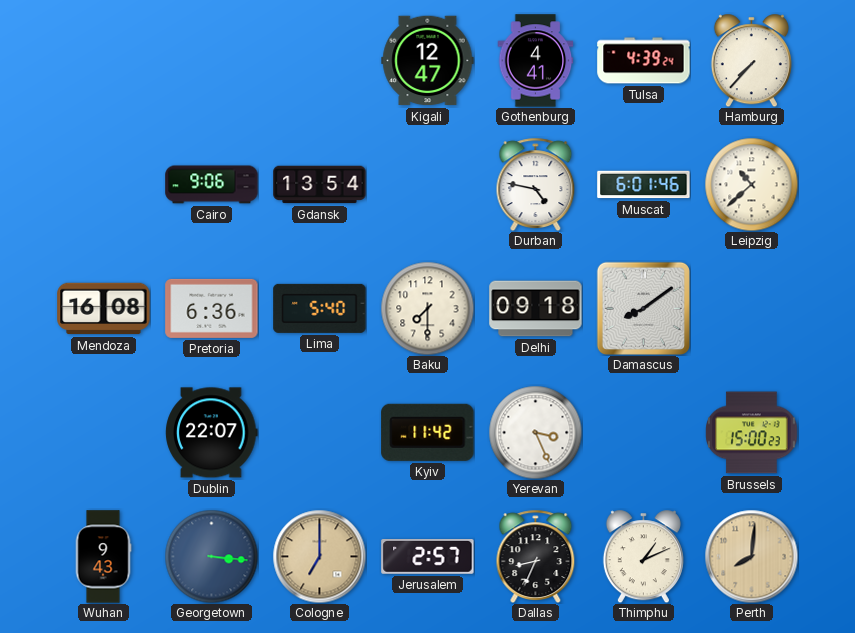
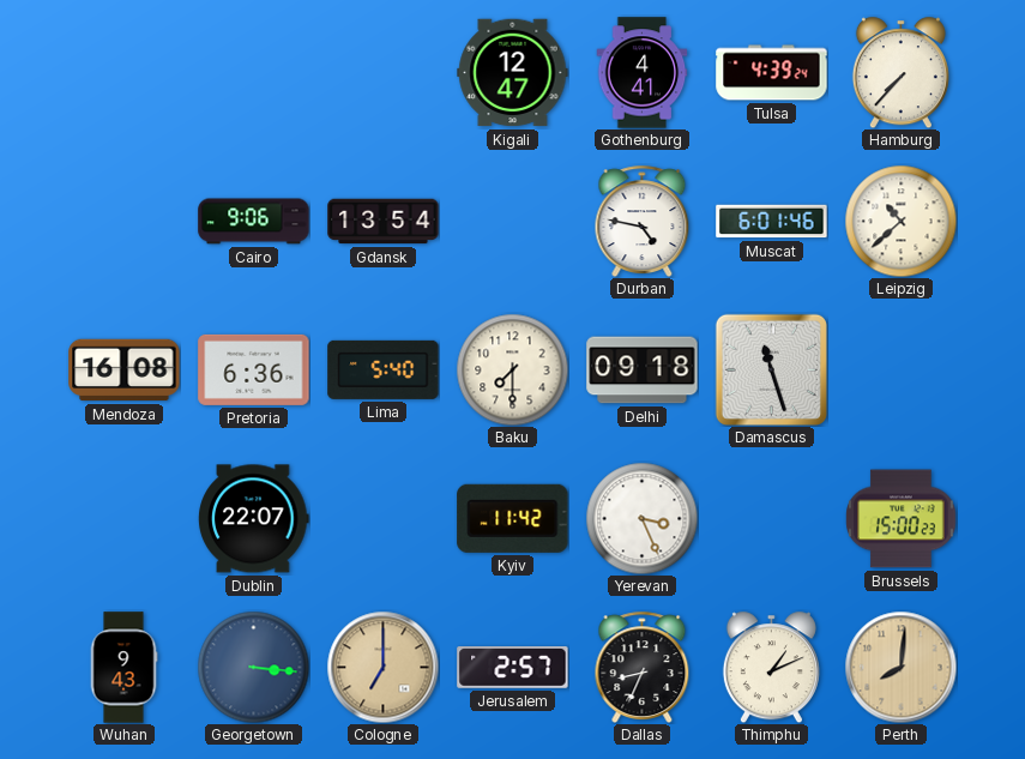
Damascus: 8:09 -> 11:27
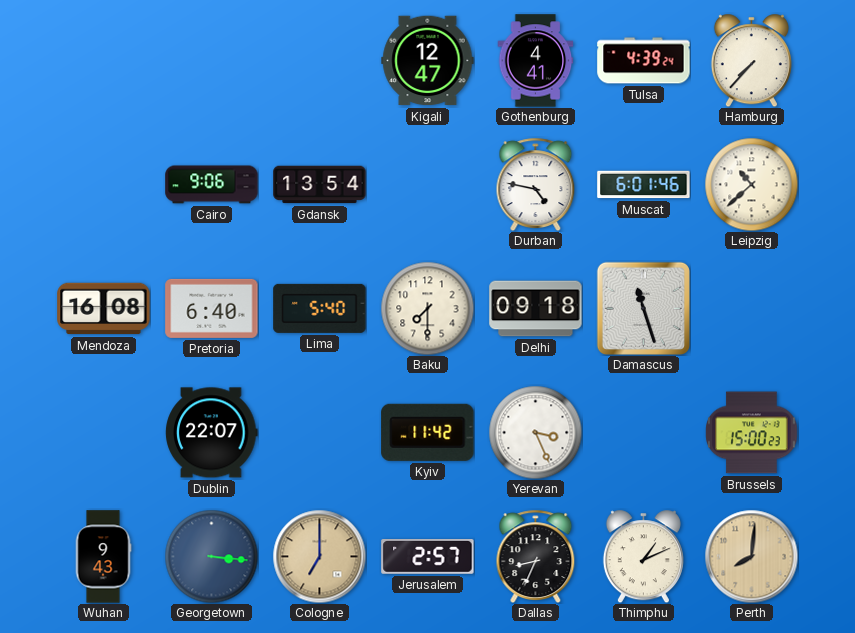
Pretoria: 6:36 -> 6:40
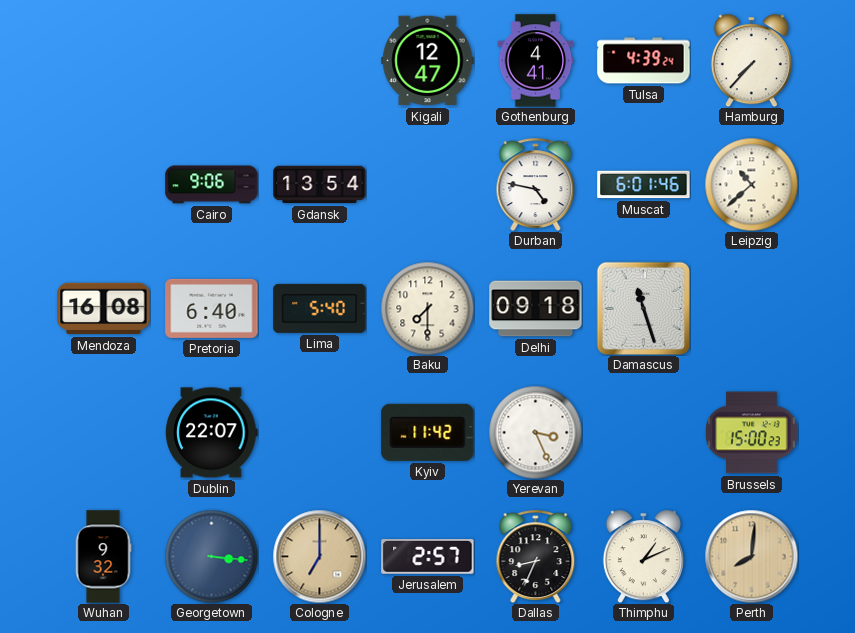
Wuhan: 9:43 -> 9:32
